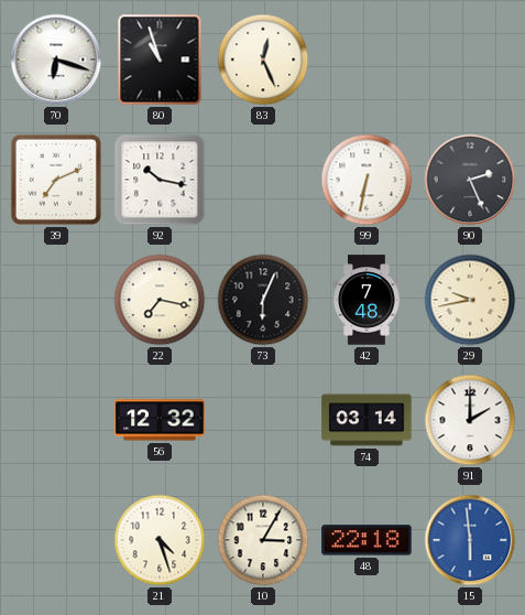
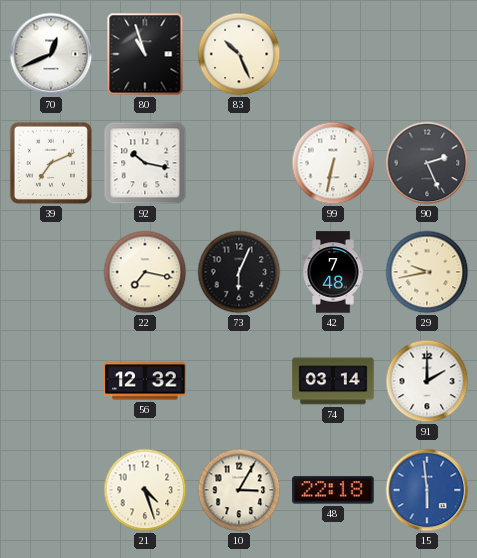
70: 6:18 -> 12:41
83: 12:26 -> 10:26
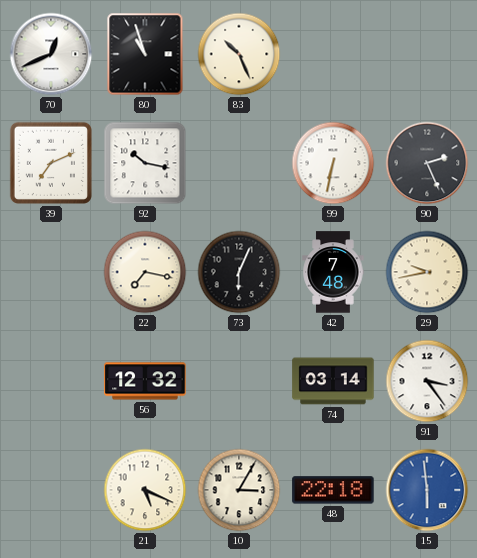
91: 2:00 -> 3:24
21: 4:27 -> 5:19
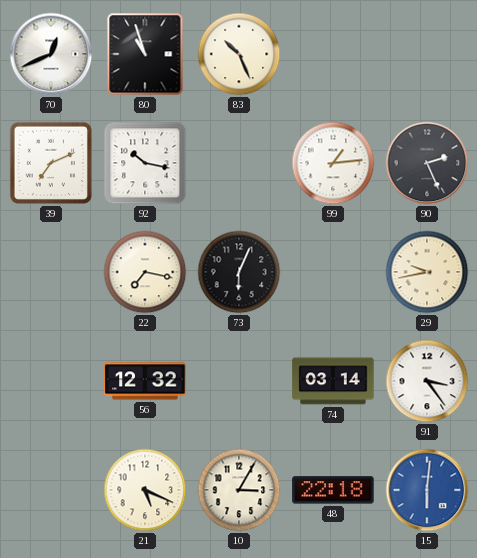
99: 6:32 -> 1:14
42: 7:48 -> none
15: 5:59 -> 6:01
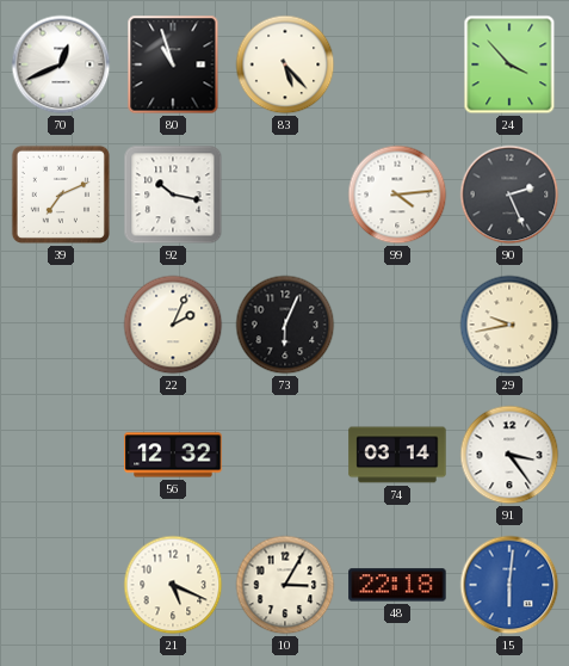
83: 10:26 -> 5:23
24: none -> 3:53
99: 1:14 -> 4:14
22: 7:17 -> 2:04
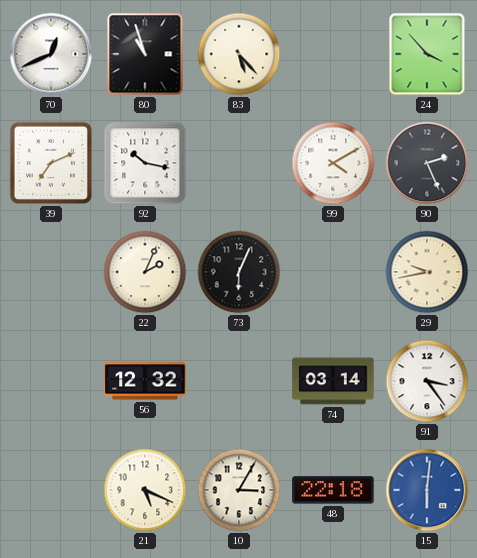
99: 4:14 -> 4:10
